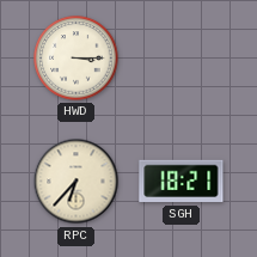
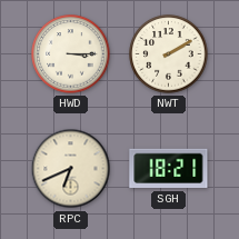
NWT: none -> 2:10
RPC: 6:37 -> 6:41
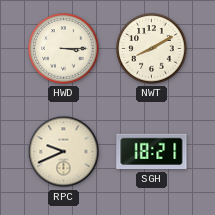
NWT: 2:10 -> 8:10
RPC: 6:41 -> 9:41
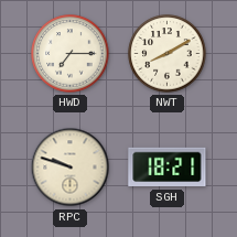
HWD: 3:15 -> 7:15
RPC: 9:41 -> 9:48
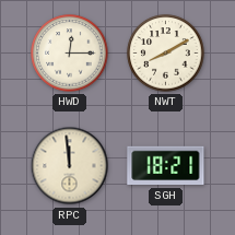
HWD: 7:15 -> 12:15
RPC: 9:48 -> 11:59
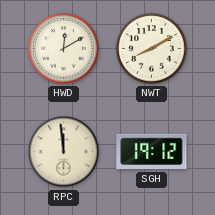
HWD: 12:15 -> 12:10
SGH: 18:21 -> 19:12
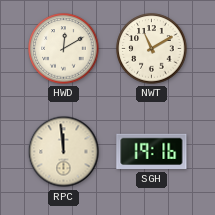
NWT: 8:10 -> 11:10
SGH: 19:12 -> 19:16
